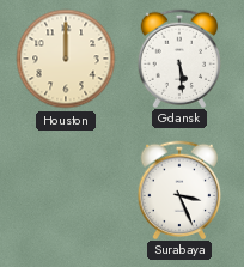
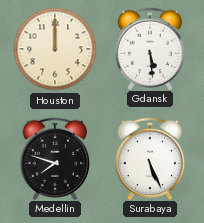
Medellin: none -> 7:48
Surabaya: 3:26 -> 5:26
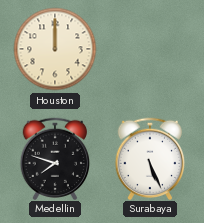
Gdansk: 5:29 -> none
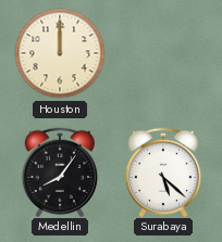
Medellin: 7:48 -> 8:06
Surabaya: 5:26 -> 5:22
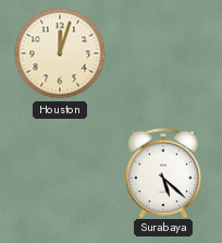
Houston: 12:00 -> 12:03
Medellin: 8:06 -> none
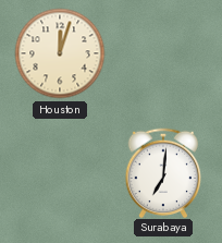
Surabaya: 5:22 -> 7:01
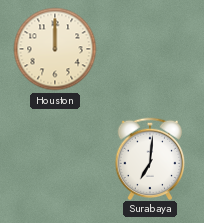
Houston: 12:03 -> 12:00
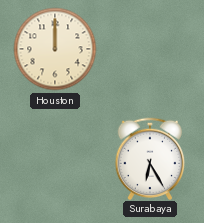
Surabaya: 7:01 -> 6:25
